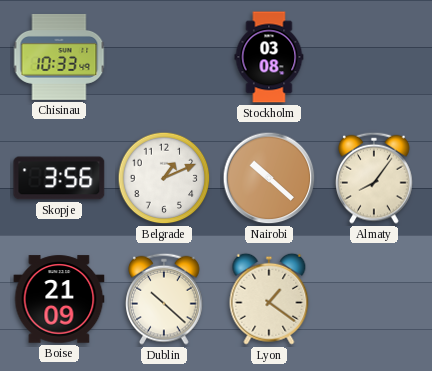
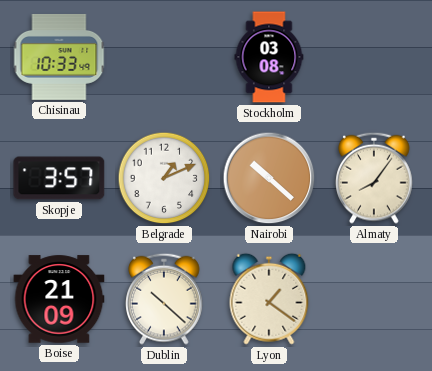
Skopje: 3:56 -> 3:57
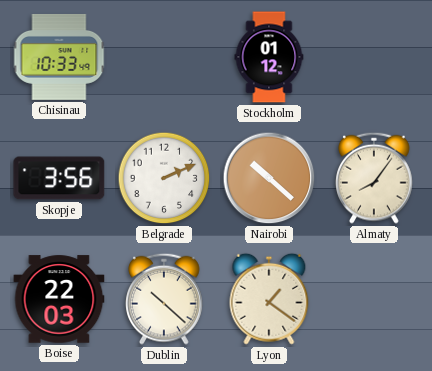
Stockholm: 03:08 -> 01:12
Skopje: 3:57 -> 3:56
Belgrade: 1:11 -> 2:11
Boise: 21:09 -> 22:03
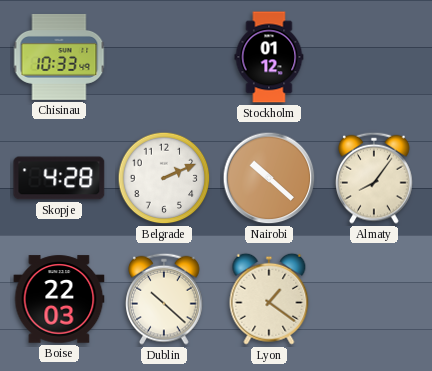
Skopje: 3:56 -> 4:28
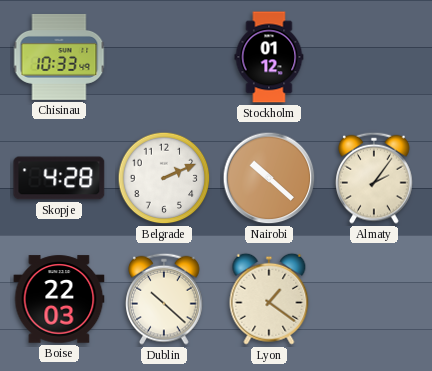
Almaty: 8:06 -> 2:06
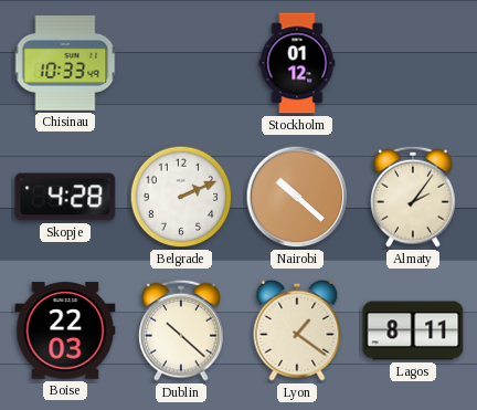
Lagos: none -> 8:11
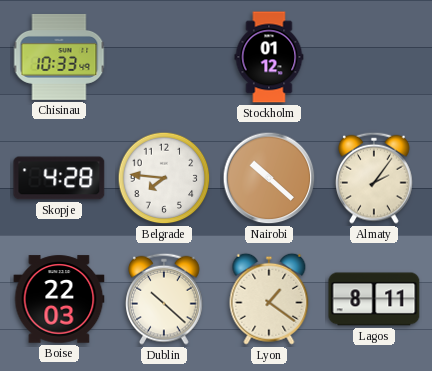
Belgrade: 2:11 -> 7:46
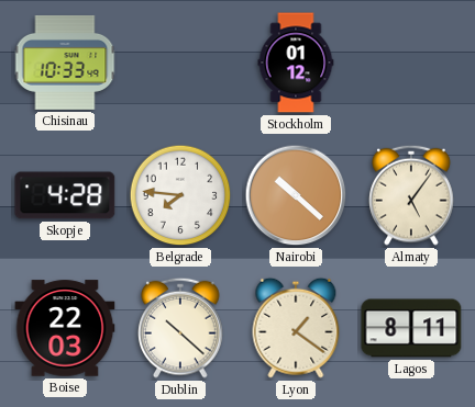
Almaty: 2:06 -> 5:06
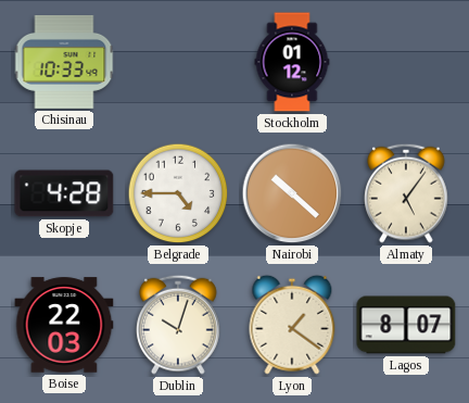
Belgrade: 7:46 -> 4:45
Dublin: 10:22 -> 10:03
Lagos: 8:11 -> 8:07
